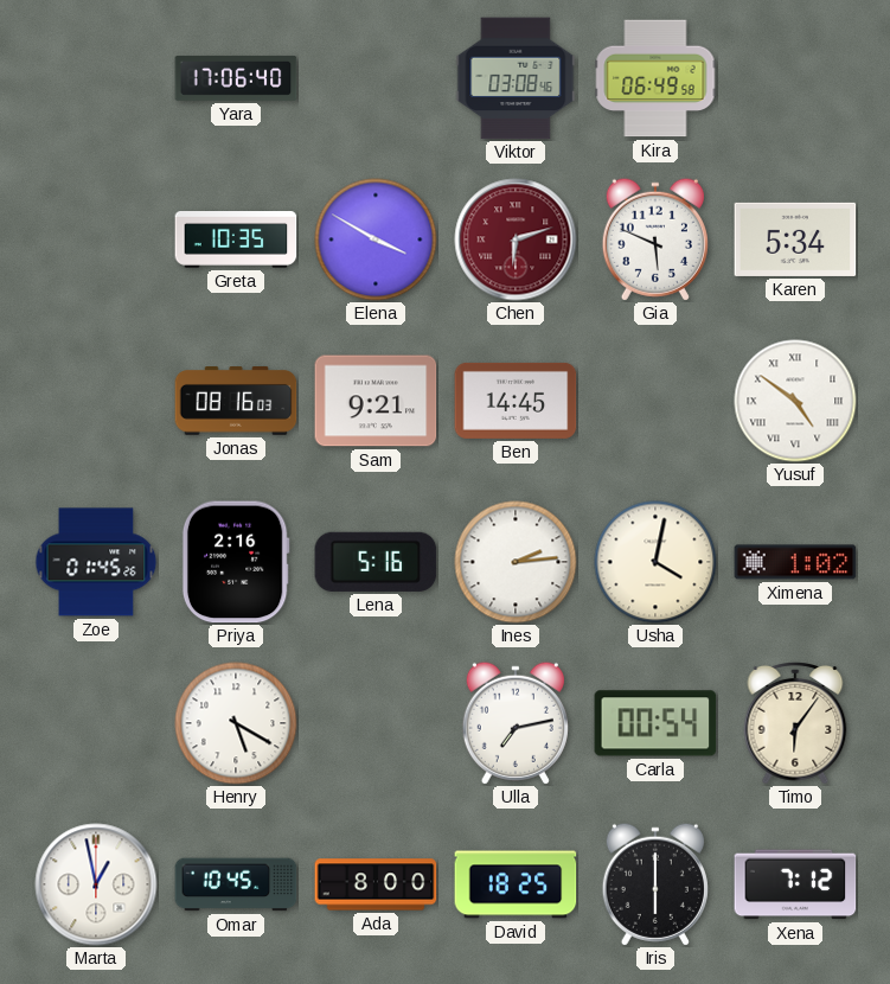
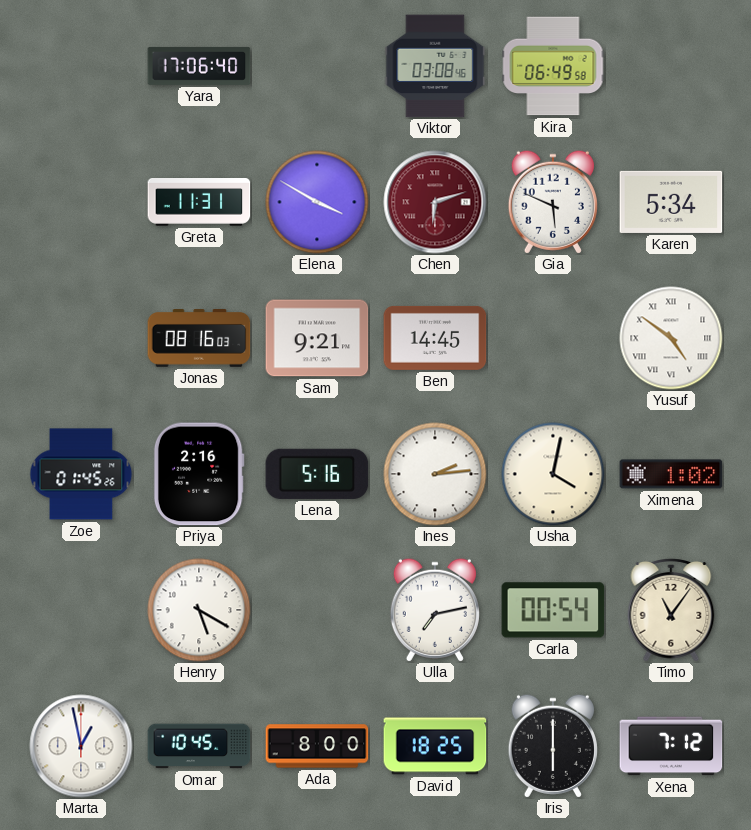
Greta: 10:35 -> 11:31
Timo: 6:06 -> 11:06
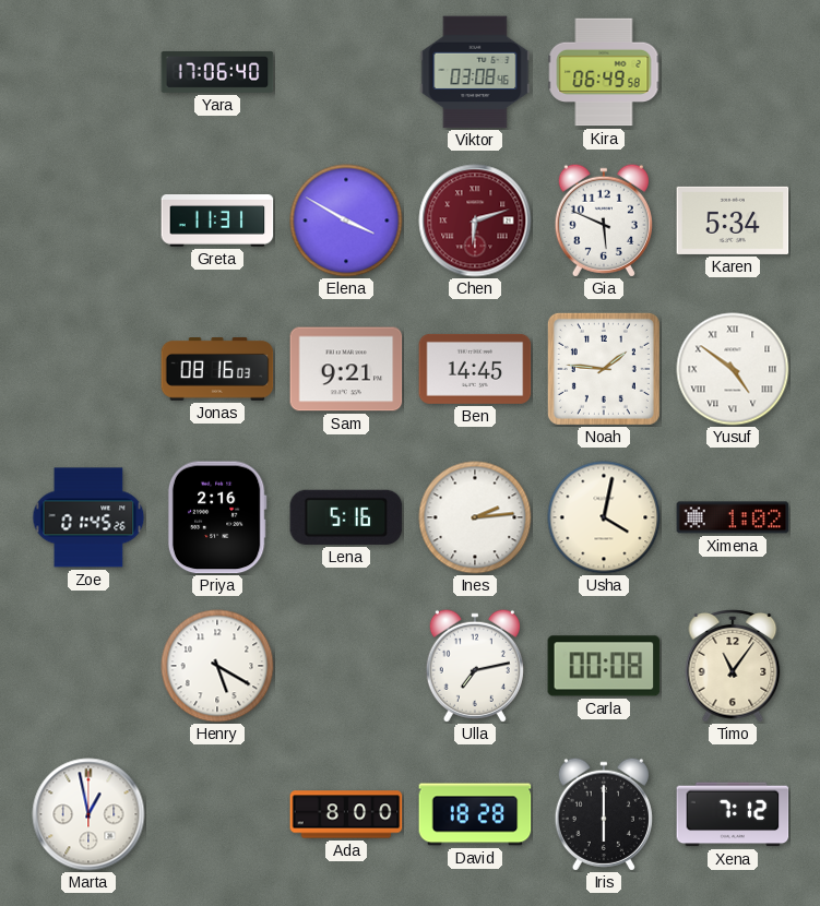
Noah: none -> 1:46
Carla: 00:54 -> 00:08
Omar: 10:45 -> none
David: 18:25 -> 18:28
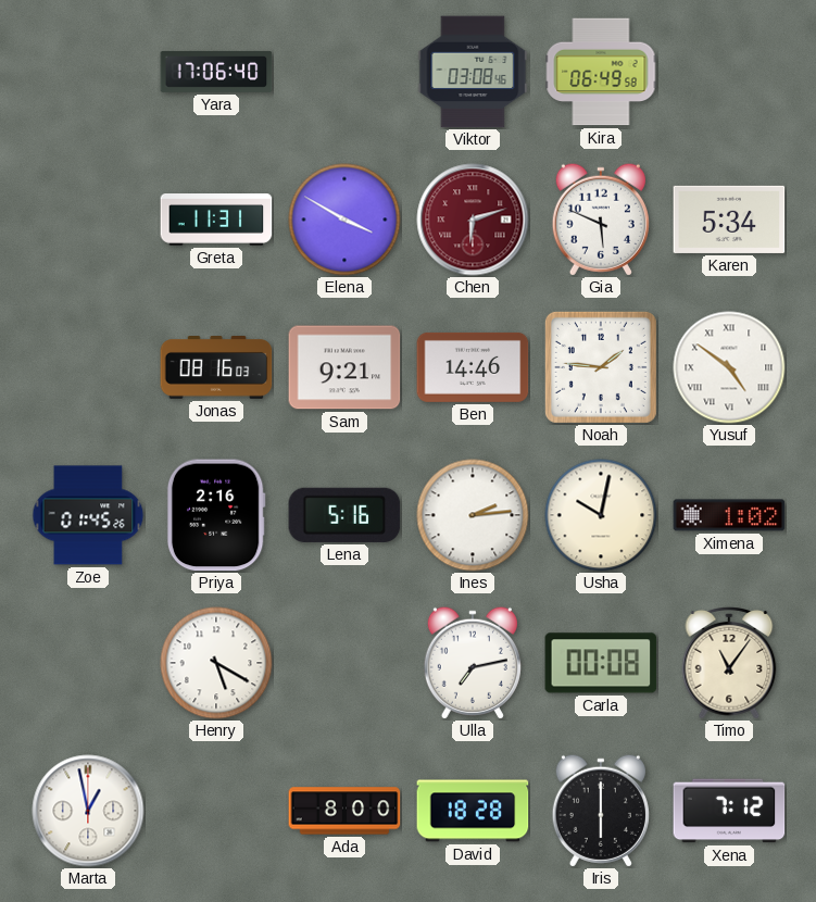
Ben: 14:45 -> 14:46
Usha: 4:02 -> 10:02
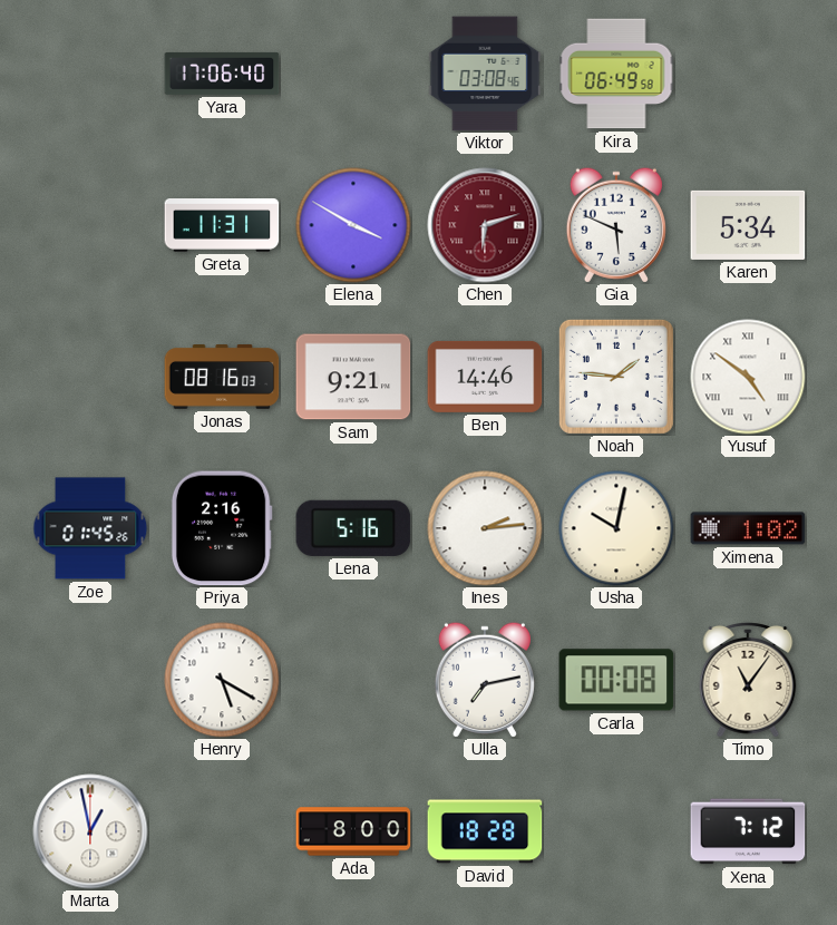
Iris: 6:00 -> none
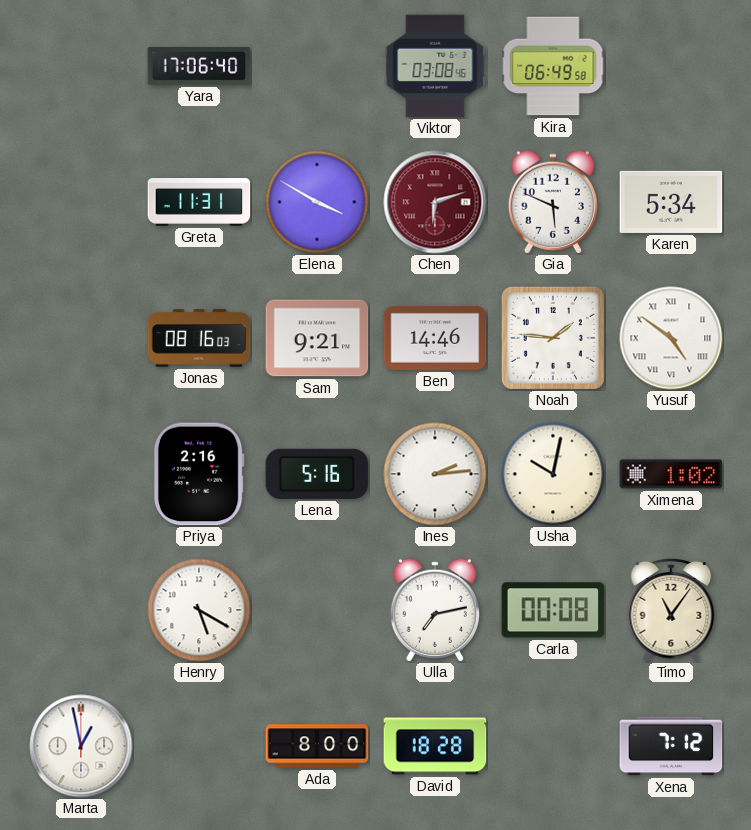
Zoe: 01:45 -> none
